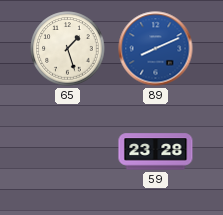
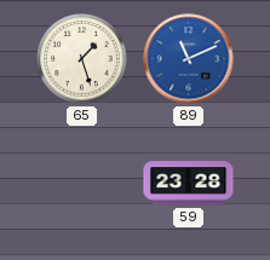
89: 8:11 -> 11:11
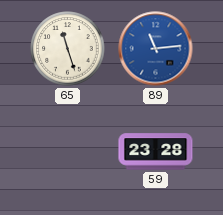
65: 1:27 -> 11:27
89: 11:11 -> 11:14
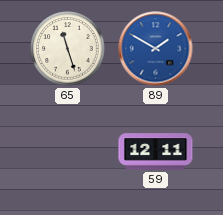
89: 11:14 -> 1:50
59: 23:28 -> 12:11
